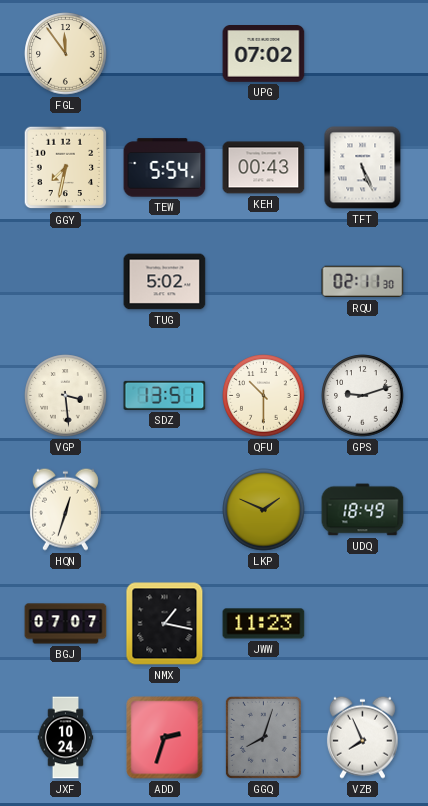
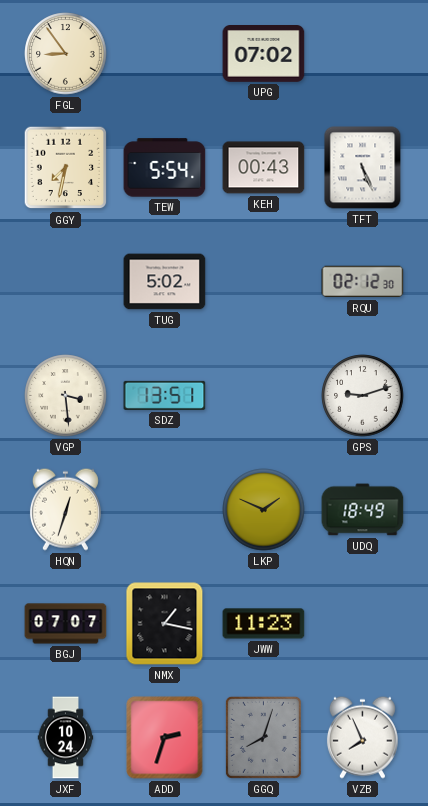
FGL: 11:54 -> 8:54
RQU: 02:11 -> 02:12
QFU: 10:30 -> none
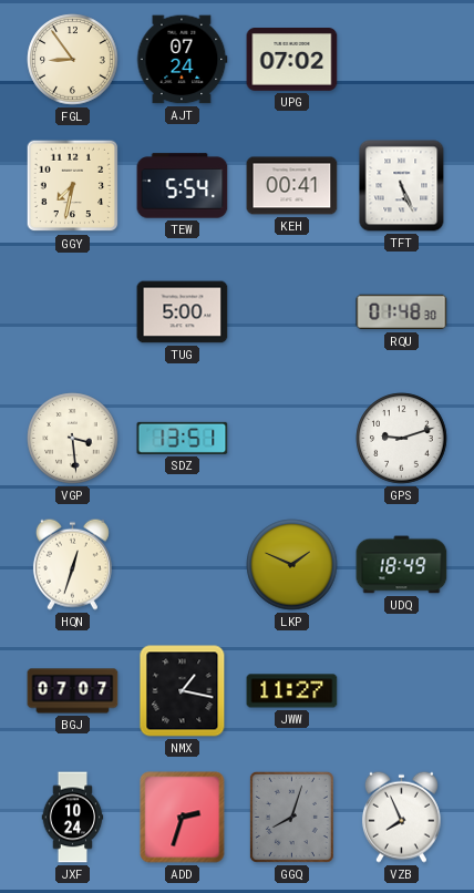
AJT: none -> 07:24
KEH: 00:43 -> 00:41
TUG: 5:02 -> 5:00
RQU: 02:12 -> 01:48
JWW: 11:23 -> 11:27
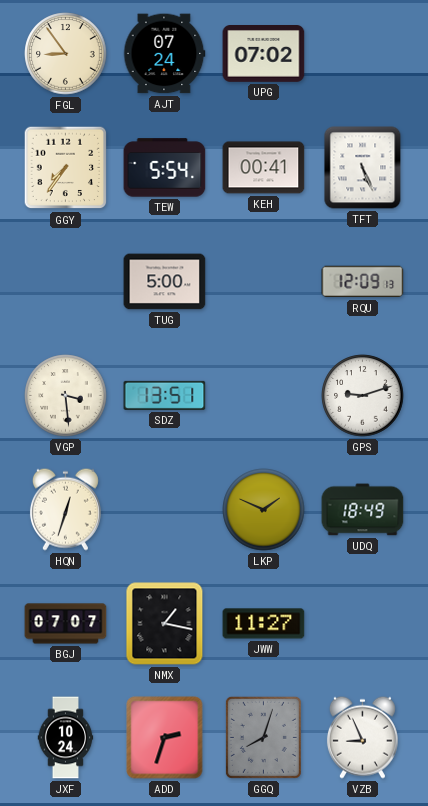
GGY: 7:32 -> 7:36
RQU: 01:48 -> 12:09
VZB: 7:56 -> 8:56
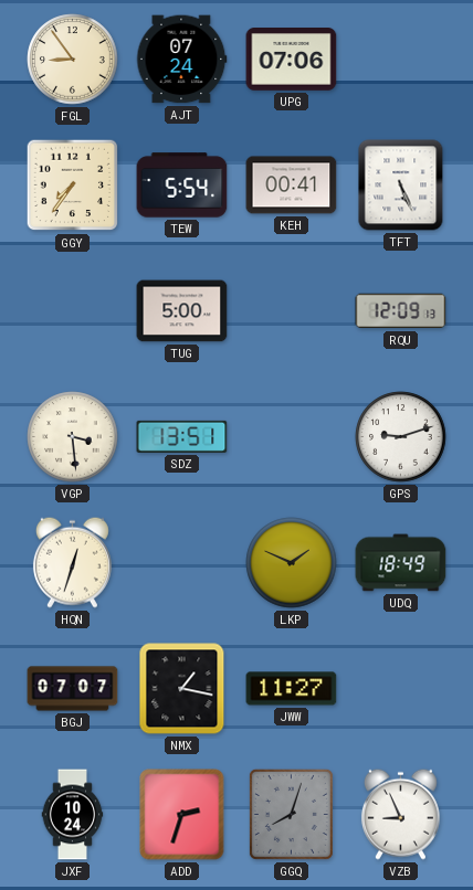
UPG: 07:02 -> 07:06
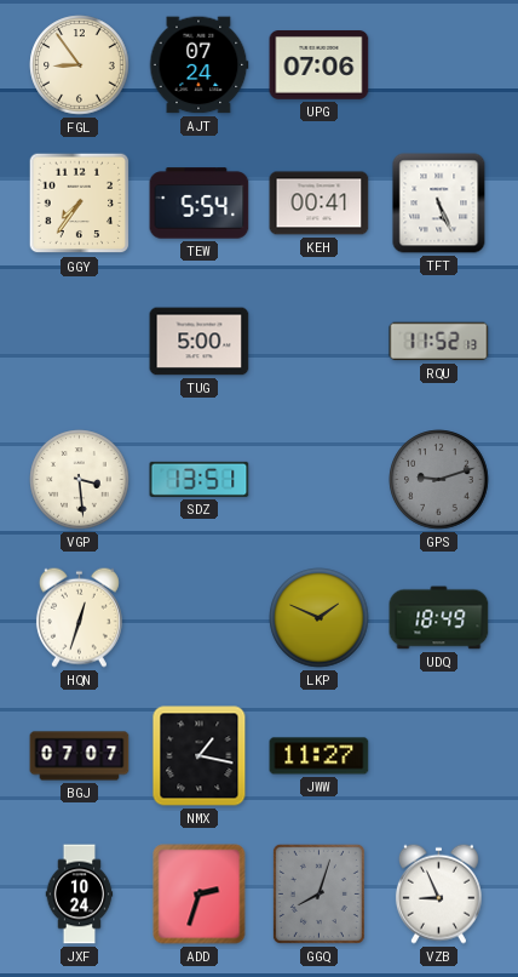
RQU: 12:09 -> 11:52
GPS dial: white -> grey
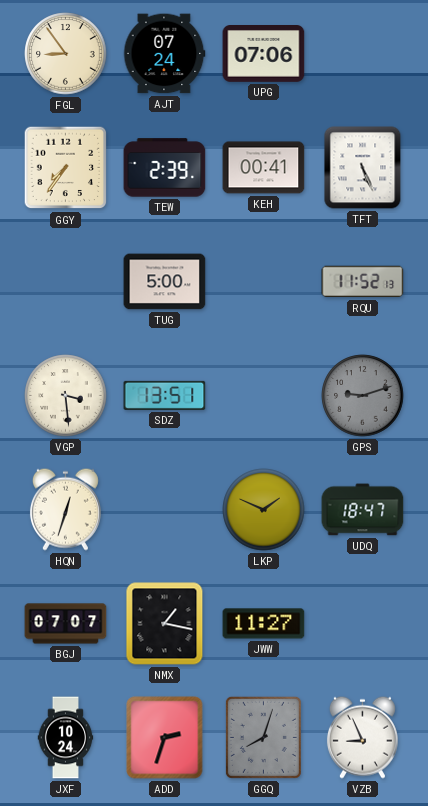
TEW: 5:54 -> 2:39
UDQ: 18:49 -> 18:47
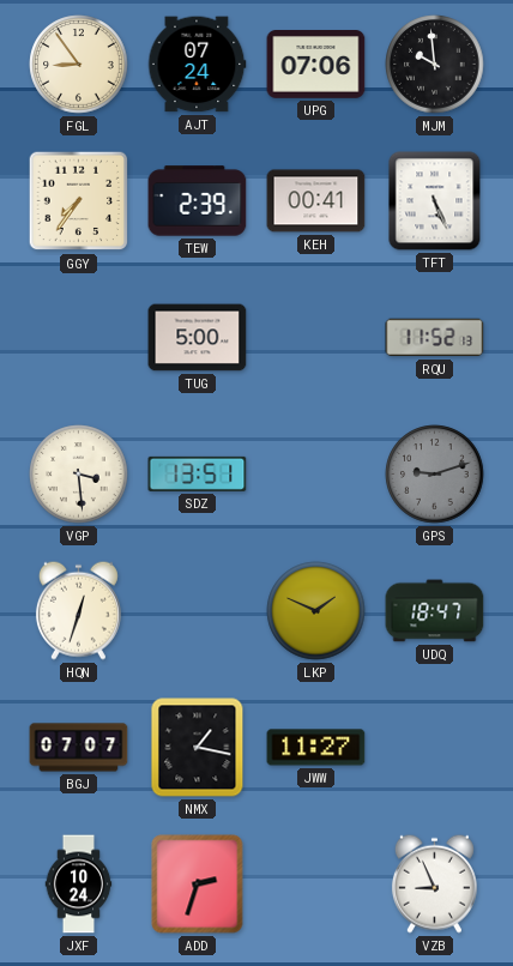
MJM: none -> 9:59
GGQ: 8:03 -> none
